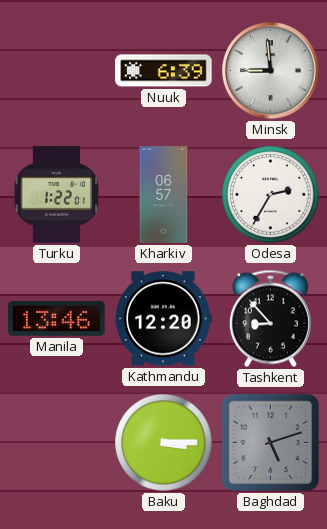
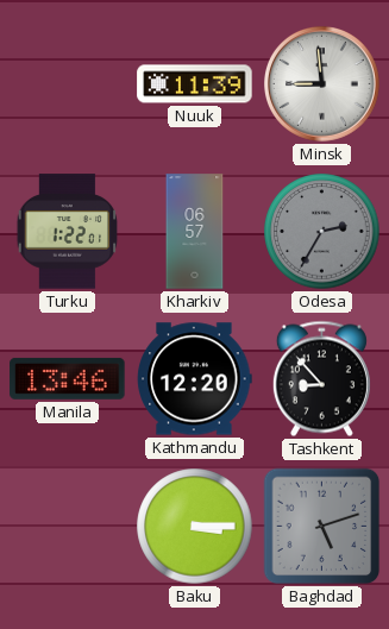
Nuuk: 6:39 -> 11:39
Odesa dial: white -> grey
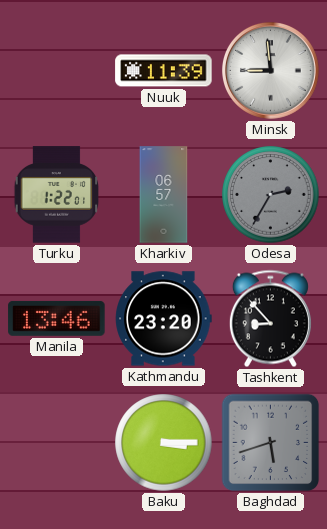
Kathmandu: 12:20 -> 23:20
Baghdad: 5:12 -> 5:42
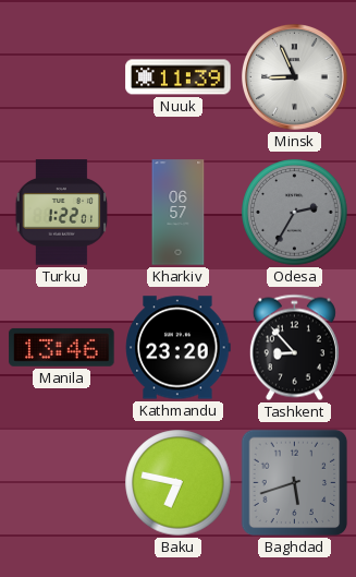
Minsk: 8:59 -> 8:56
Baku: 3:15 -> 6:47
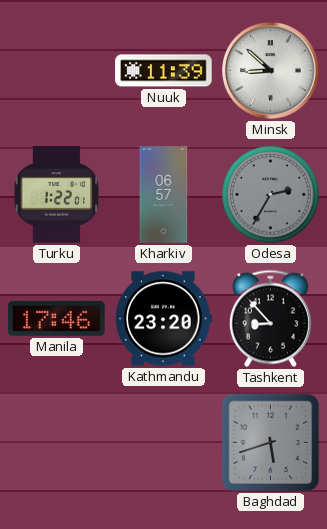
Minsk: 8:56 -> 8:52
Manila: 13:46 -> 17:46
Baku: 6:47 -> none
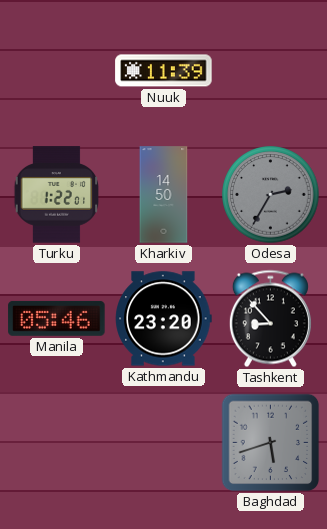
Minsk: 8:52 -> none
Kharkiv: 06:57 -> 14:50
Manila: 17:46 -> 05:46
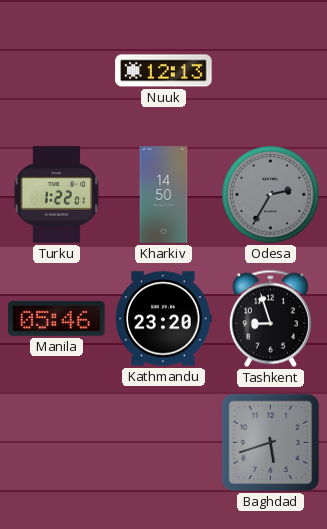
Nuuk: 11:39 -> 12:13
Tashkent: 8:53 -> 8:57
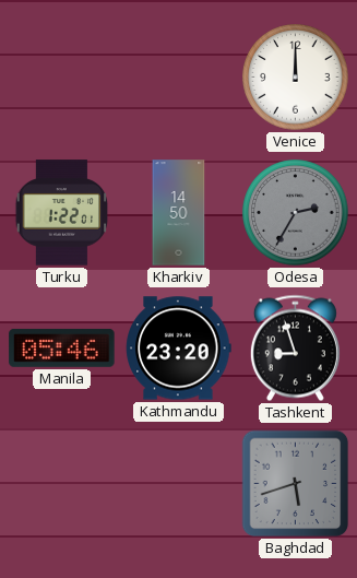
Nuuk: 12:13 -> none
Venice: none -> 12:00
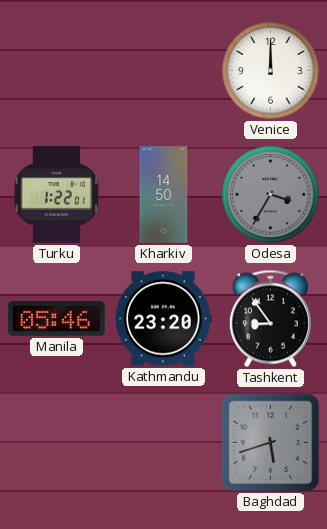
Odesa: 2:35 -> 3:35
Tashkent: 8:57 -> 8:54
